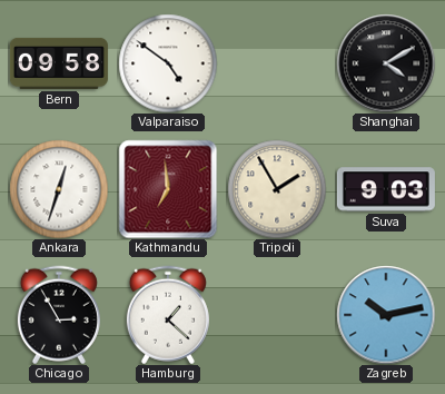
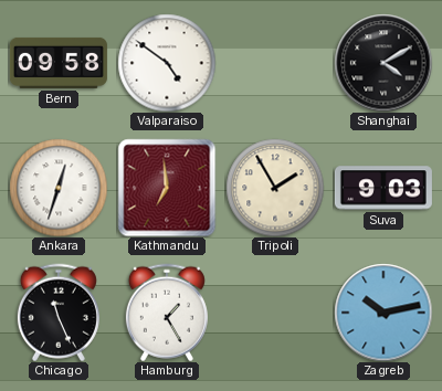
Chicago: 2:55 -> 11:26
Hamburg: 1:22 -> 1:25
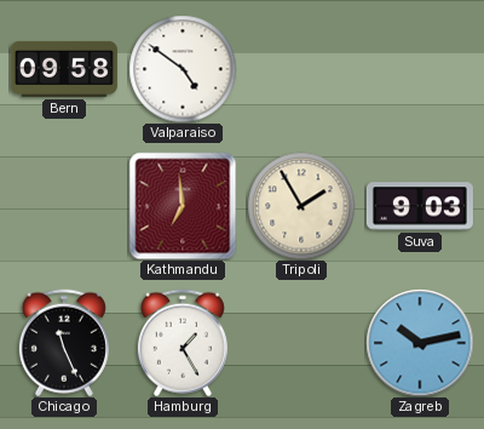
Shanghai: 4:10 -> none
Ankara: 12:33 -> none
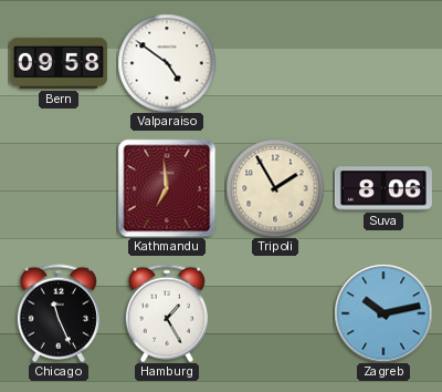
Suva: 9:03 -> 8:06
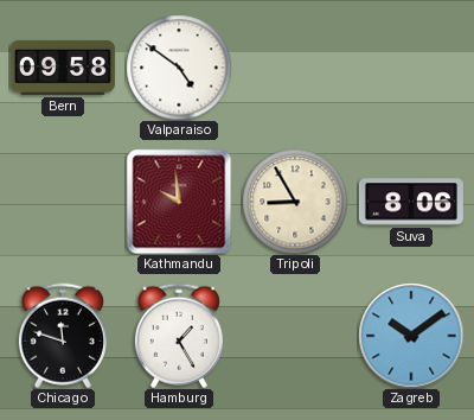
Kathmandu: 6:59 -> 9:59
Tripoli: 1:55 -> 8:55
Chicago: 11:26 -> 11:48
Zagreb: 10:13 -> 10:09
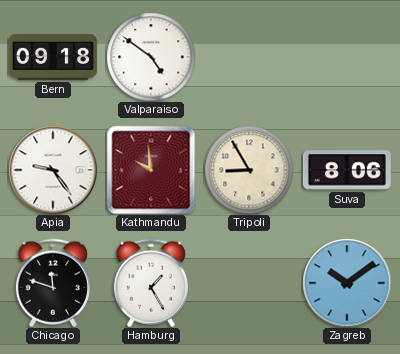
Bern: 09:58 -> 09:18
Apia: none -> 9:24
